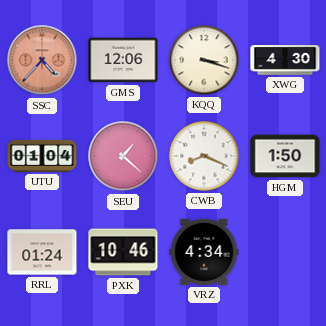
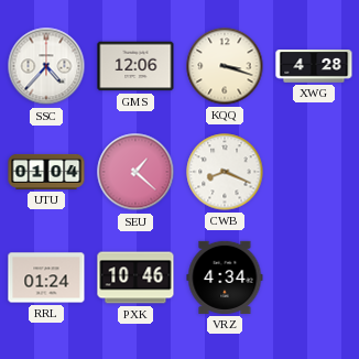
SSC dial: salmon -> white
XWG: 4:30 -> 4:28
HGM: 1:50 -> none
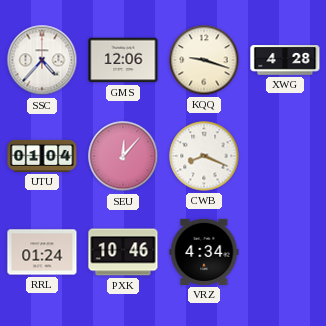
KQQ: 3:18 -> 9:18
SEU: 1:22 -> 12:07
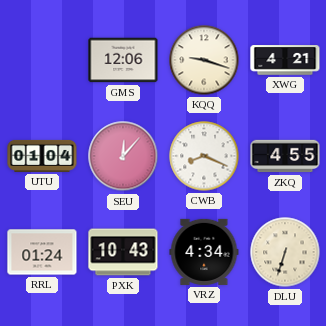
SSC: 4:37 -> none
XWG: 4:28 -> 4:21
ZKQ: none -> 4:55
PXK: 10:46 -> 10:43
DLU: none -> 6:33
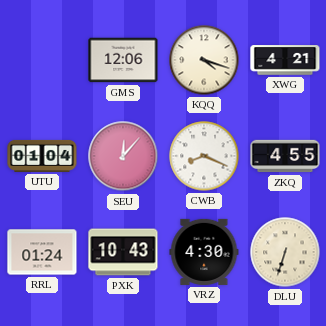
KQQ: 9:18 -> 4:18
VRZ: 4:34 -> 4:30
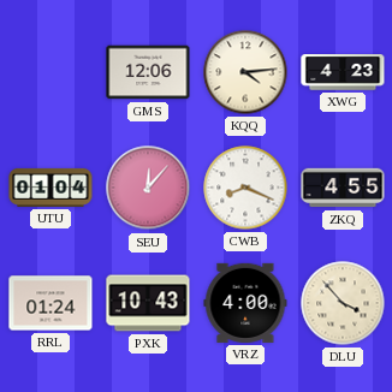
KQQ: 4:18 -> 4:14
XWG: 4:21 -> 4:23
VRZ: 4:30 -> 4:00
DLU: 6:33 -> 3:53
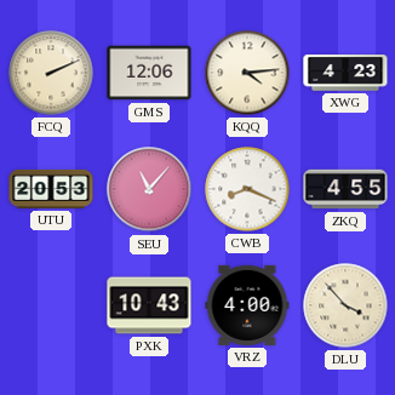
FCQ: none -> 2:11
UTU: 01:04 -> 20:53
SEU: 12:07 -> 11:07
RRL: 01:24 -> none
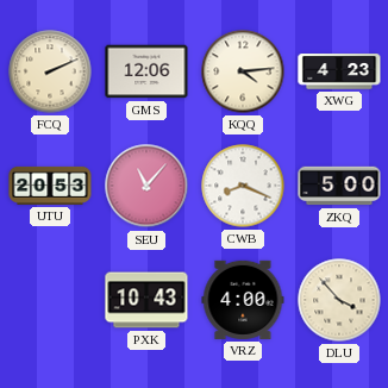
ZKQ: 4:55 -> 5:00
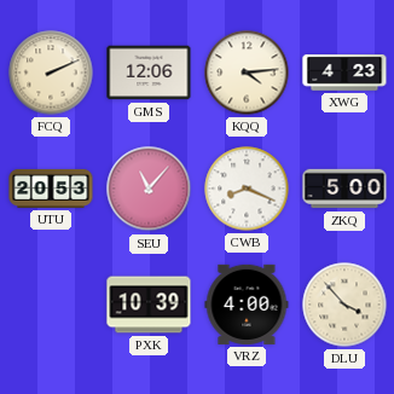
PXK: 10:43 -> 10:39
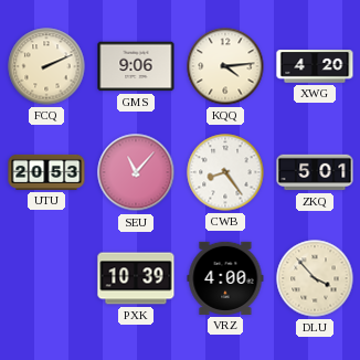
GMS: 12:06 -> 9:06
XWG: 4:23 -> 4:20
CWB: 8:19 -> 8:24
ZKQ: 5:00 -> 5:01
